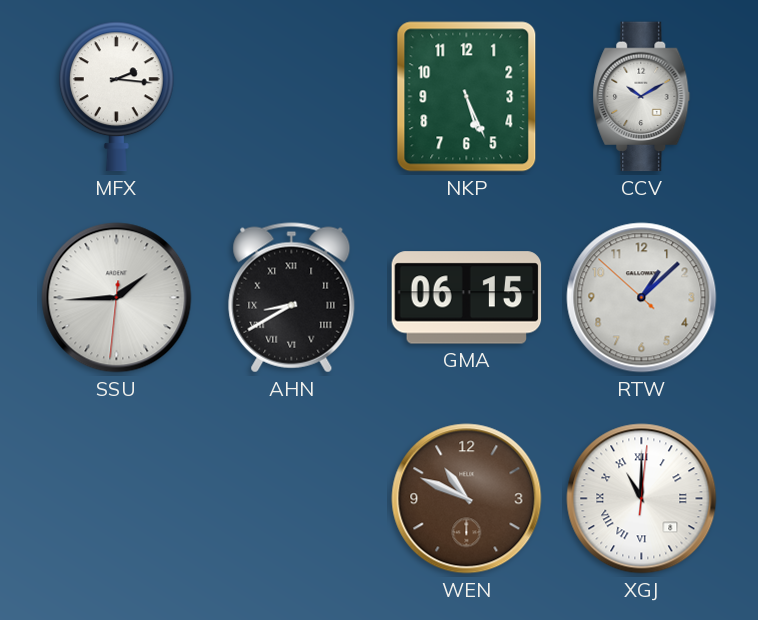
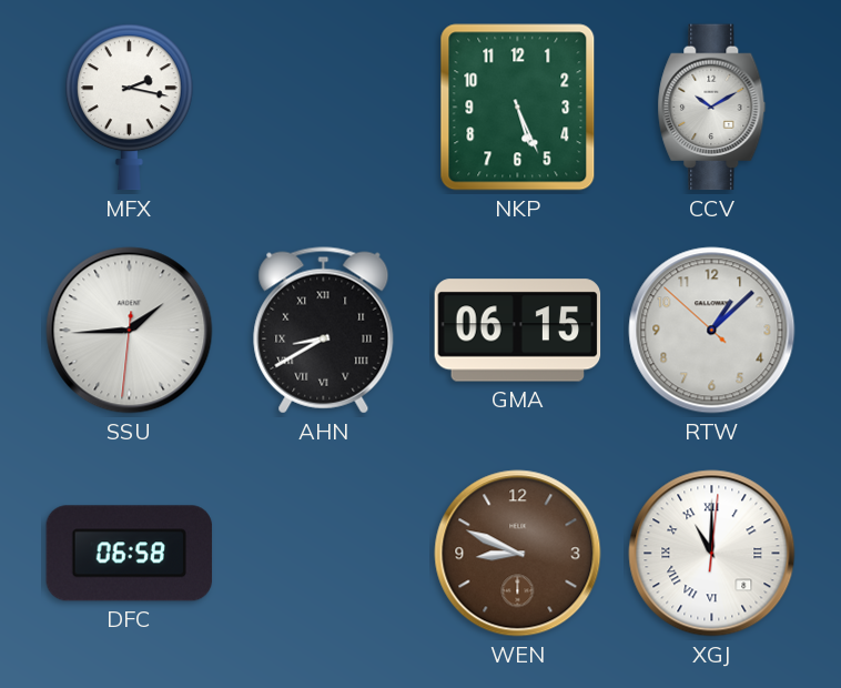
MFX: 2:16 -> 2:17
DFC: none -> 06:58
WEN: 10:49 -> 8:49
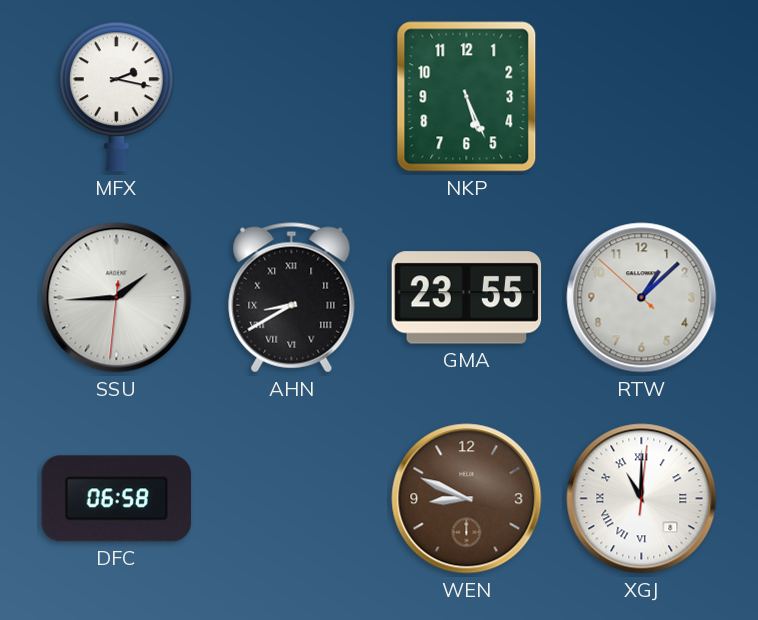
CCV: 10:10 -> none
GMA: 06:15 -> 23:55
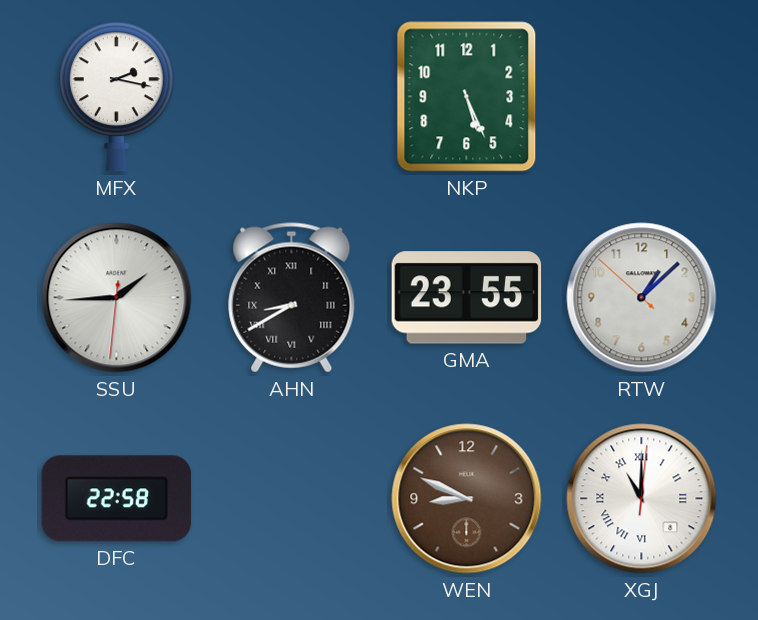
DFC: 06:58 -> 22:58
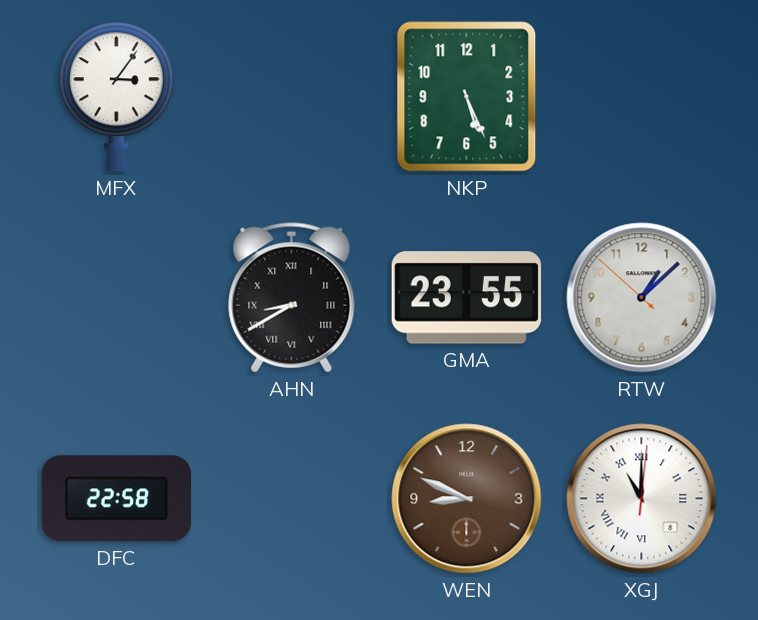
MFX: 2:17 -> 3:06
SSU: 1:44 -> none
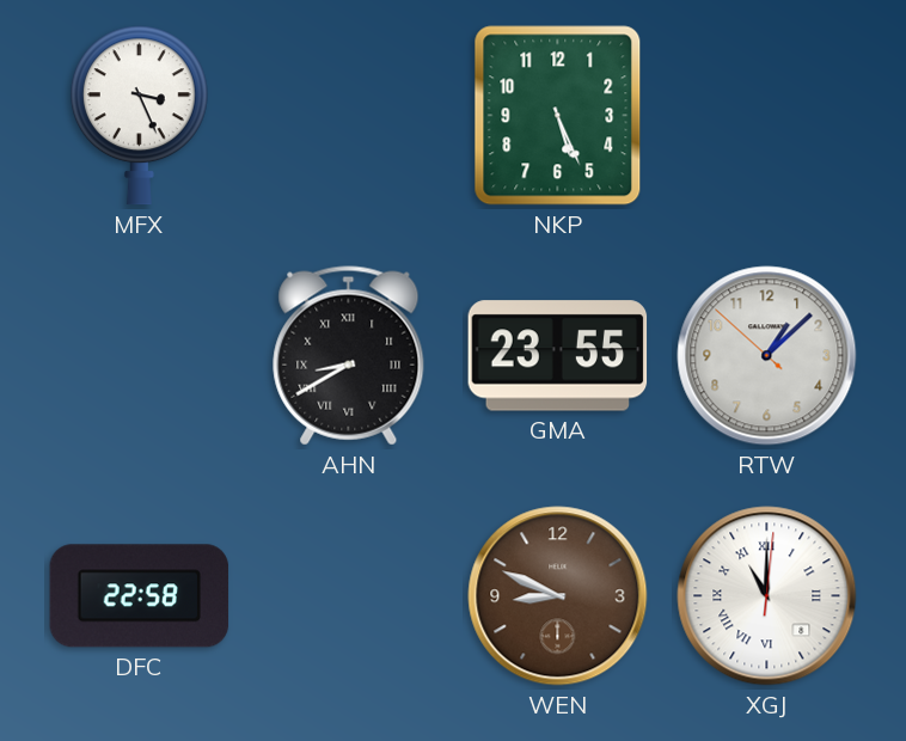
MFX: 3:06 -> 3:26
